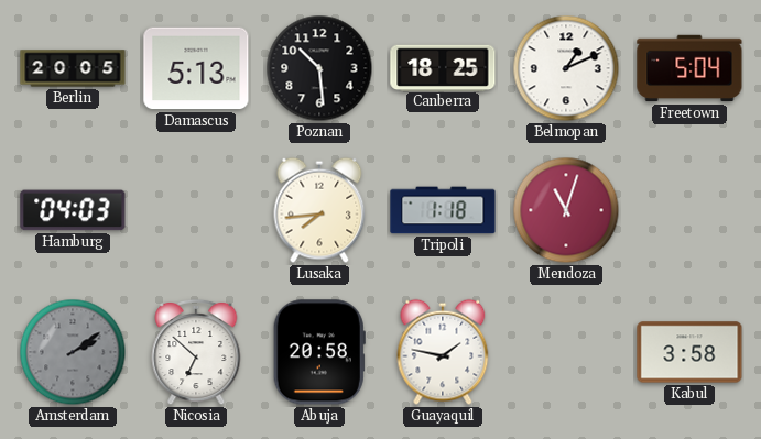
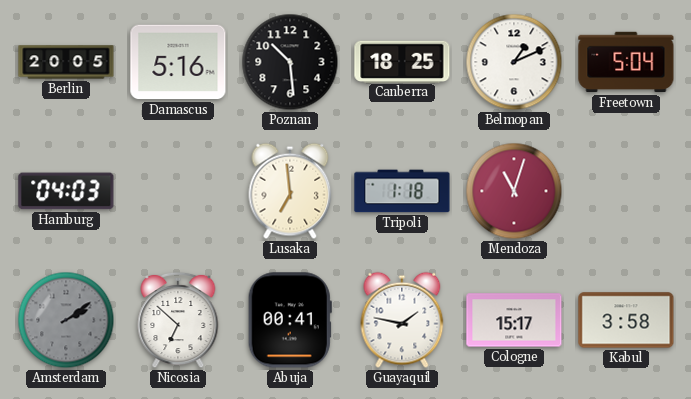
Damascus: 5:13 -> 5:16
Lusaka: 7:44 -> 6:59
Abuja: 20:58 -> 00:41
Cologne: none -> 15:17
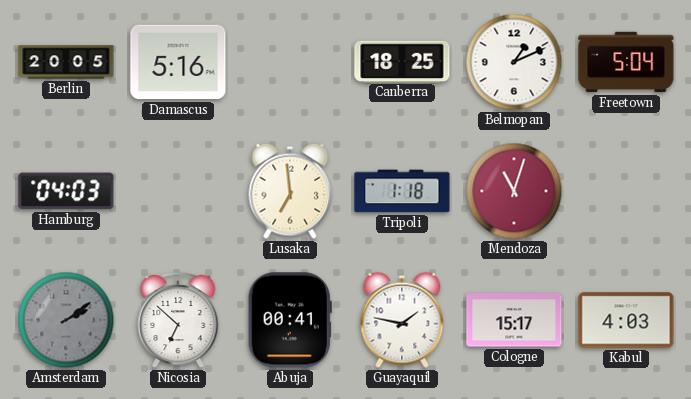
Poznan: 10:29 -> none
Kabul: 3:58 -> 4:03
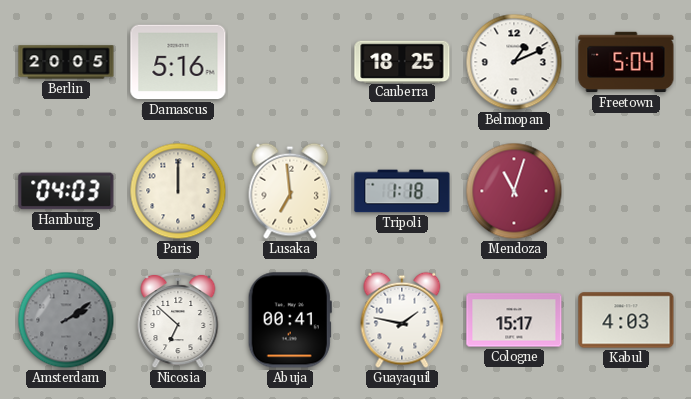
Paris: none -> 12:00
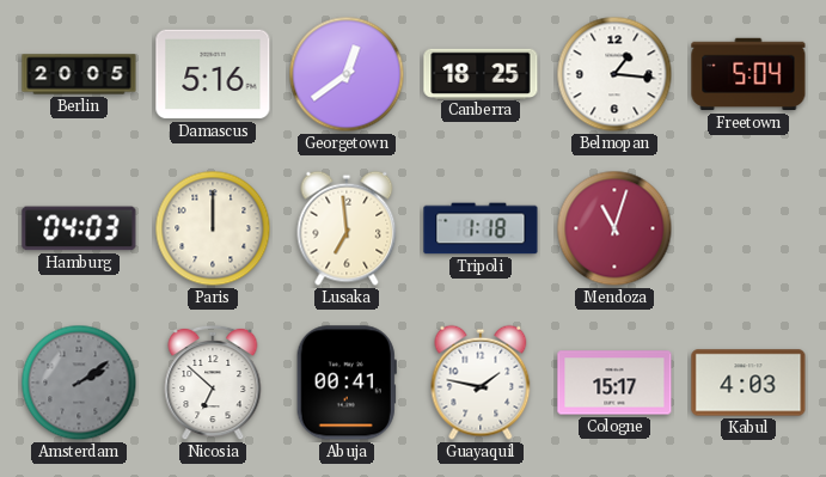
Georgetown: none -> 12:39
Belmopan: 1:11 -> 1:16
